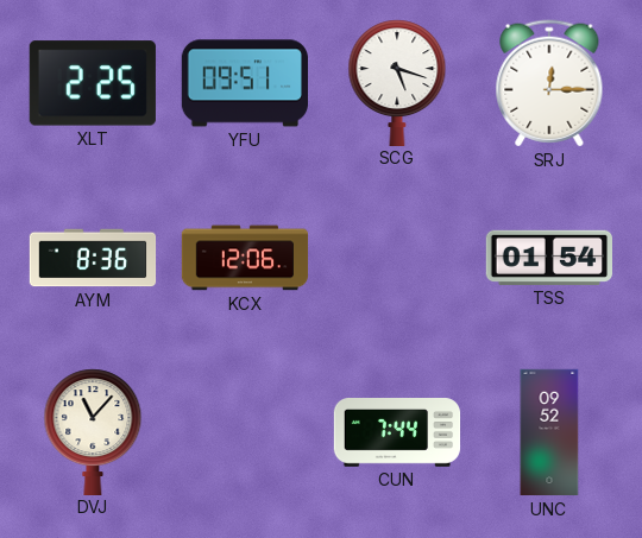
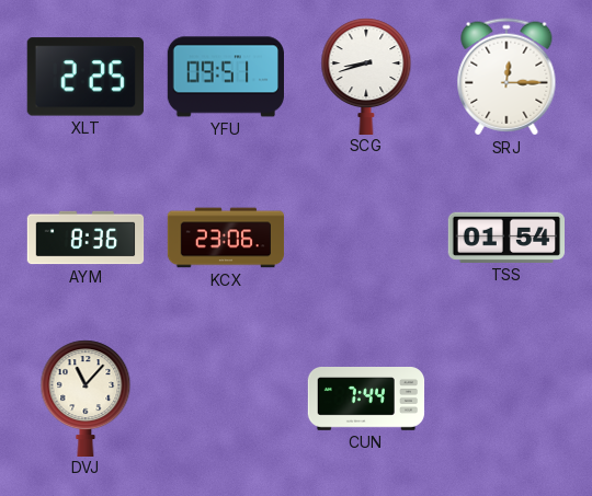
SCG: 5:18 -> 8:42
KCX: 12:06 -> 23:06
UNC: 09:52 -> none
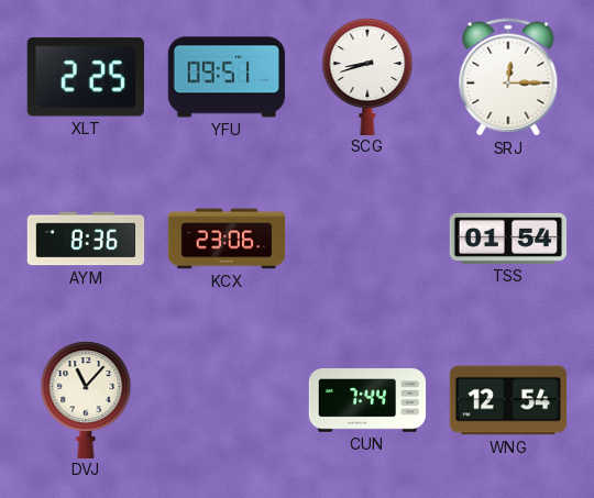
WNG: none -> 12:54
